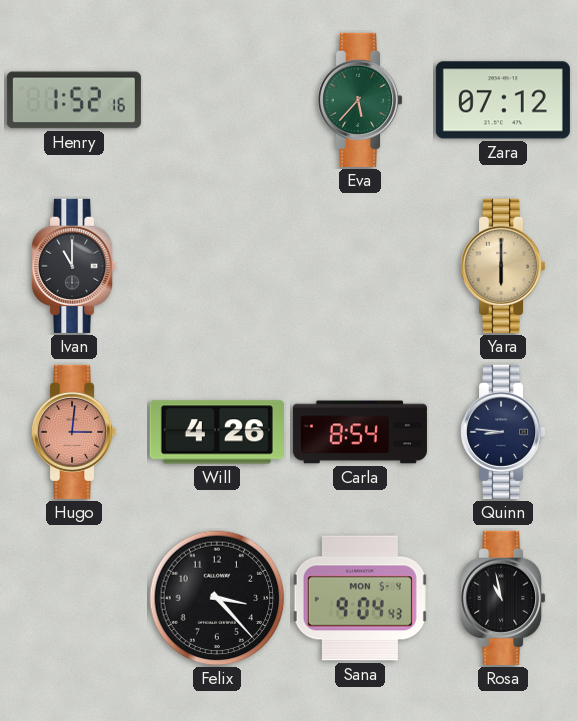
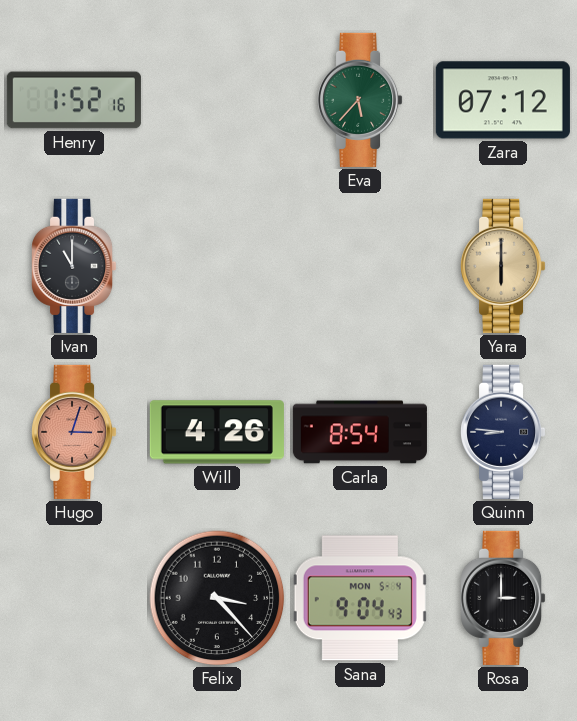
Hugo: 3:01 -> 3:03
Rosa: 10:58 -> 3:00
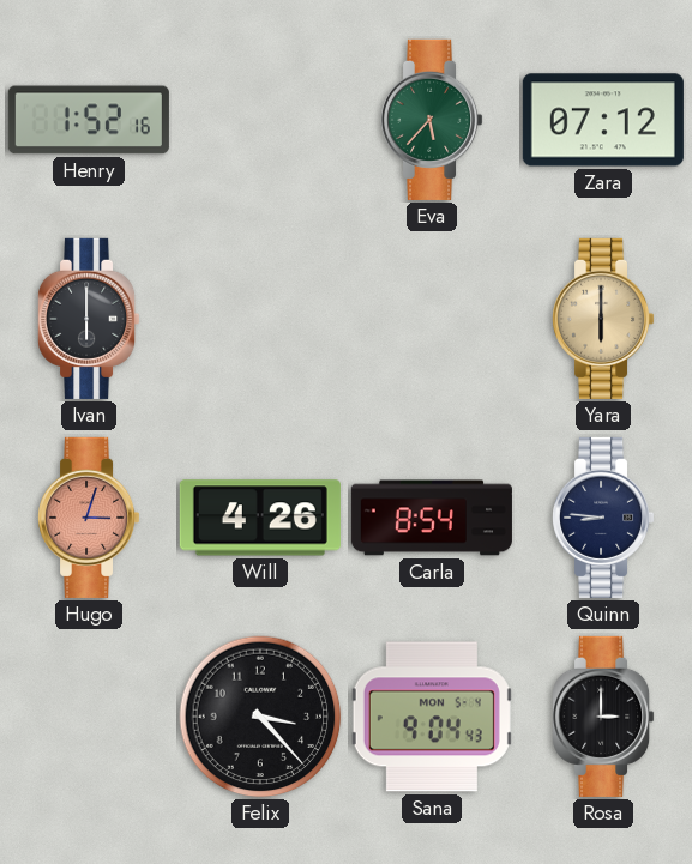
Ivan: 11:00 -> 6:00
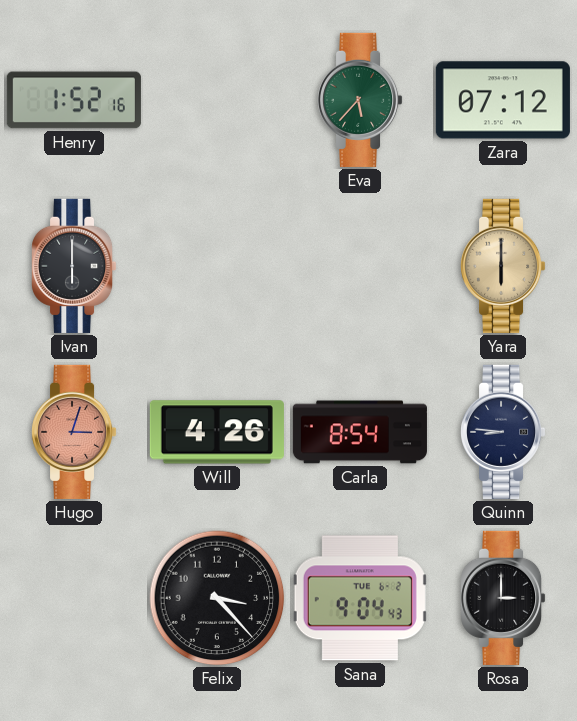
Sana date: MON 5-4 -> TUE 6-2
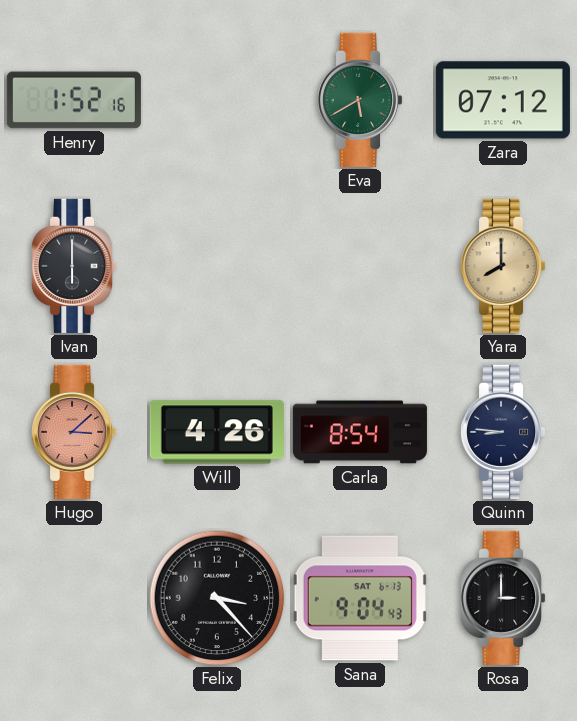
Eva: 5:37 -> 5:40
Yara: 6:00 -> 8:00
Hugo: 3:03 -> 3:08
Sana date: TUE 6-2 -> SAT 6-13
